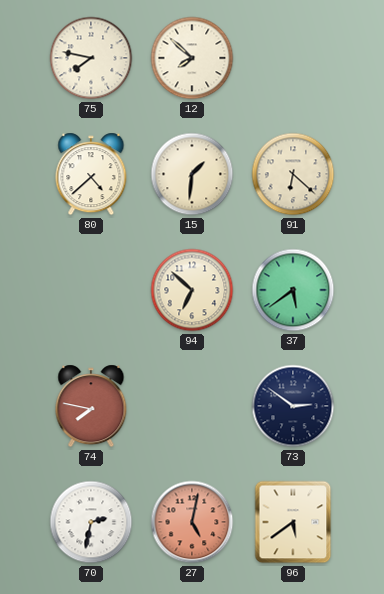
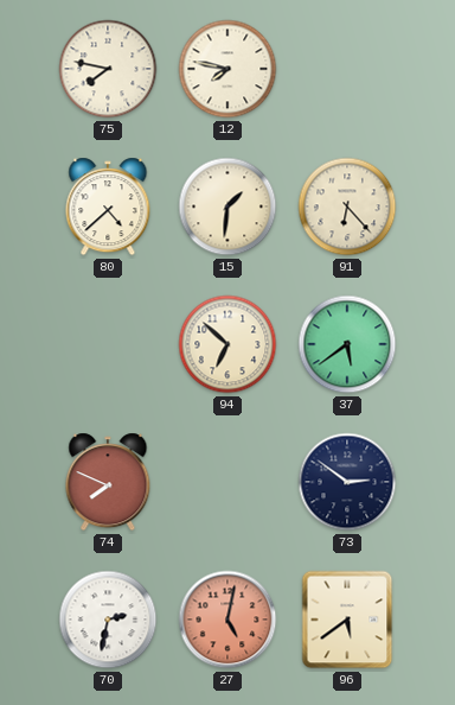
12: 7:52 -> 7:47
91: 6:22 -> 6:23
74: 7:47 -> 7:49
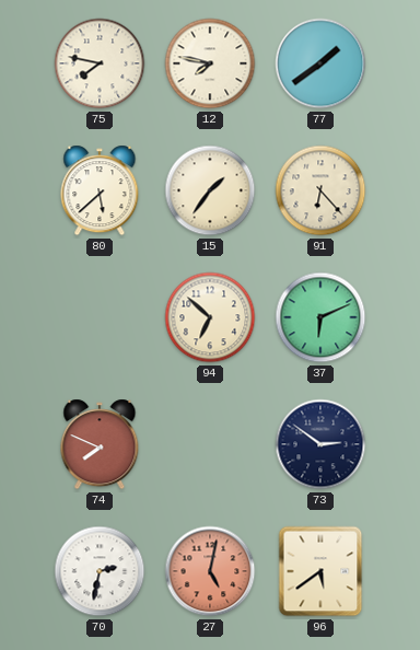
77: none -> 1:39
80: 4:38 -> 5:38
15: 1:31 -> 1:36
37: 5:39 -> 6:11
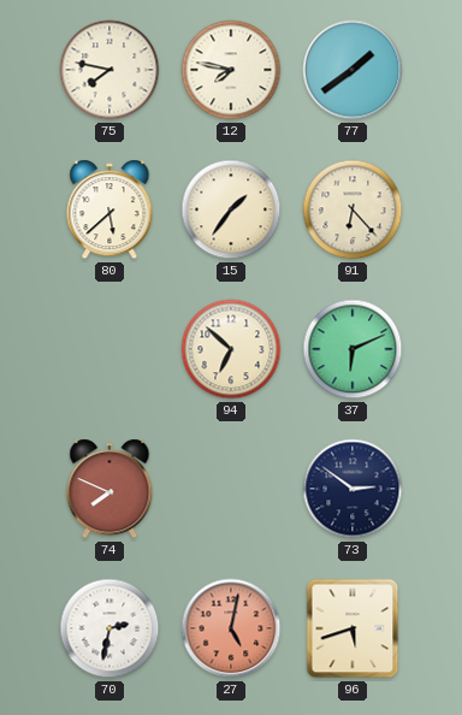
96: 5:39 -> 5:42
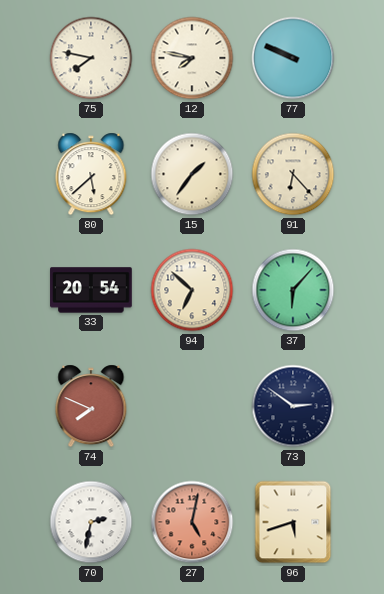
77: 1:39 -> 9:49
33: none -> 20:54
37: 6:11 -> 6:07
